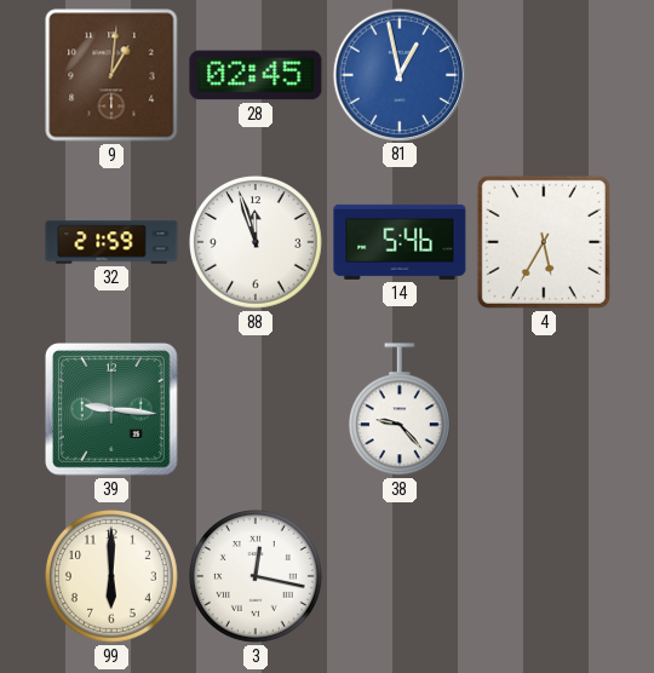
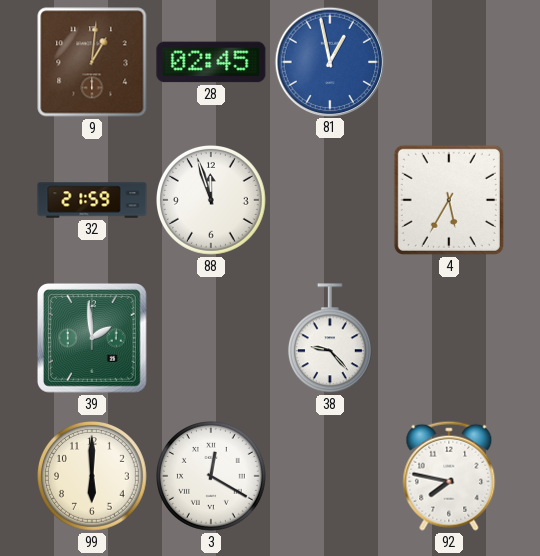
14: 5:46 -> none
39: 9:16 -> 1:59
3: 12:17 -> 12:20
92: none -> 7:47
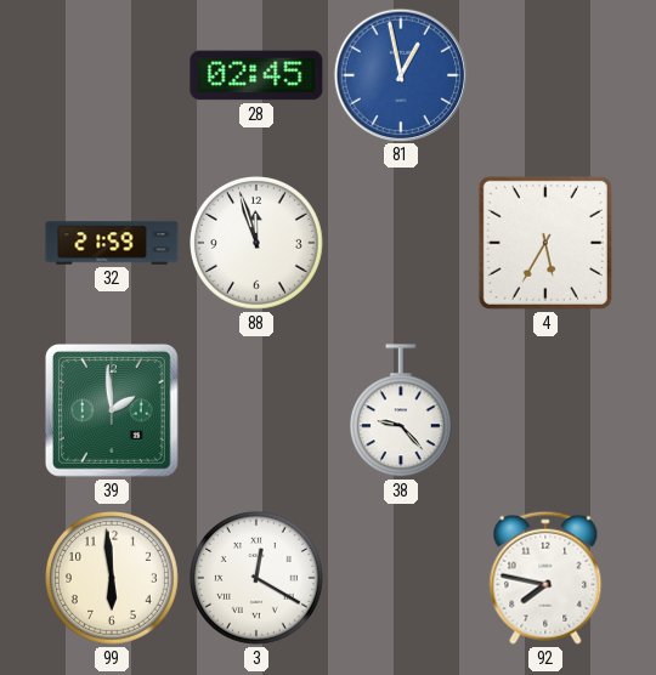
9: 1:01 -> none
99: 6:00 -> 5:59
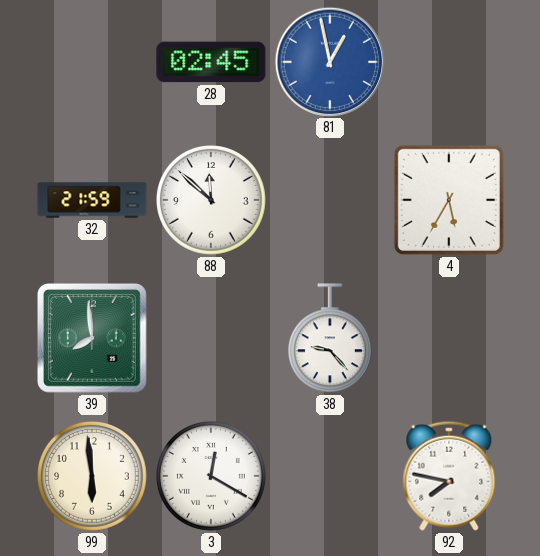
88: 11:57 -> 11:52
39: 1:59 -> 7:59
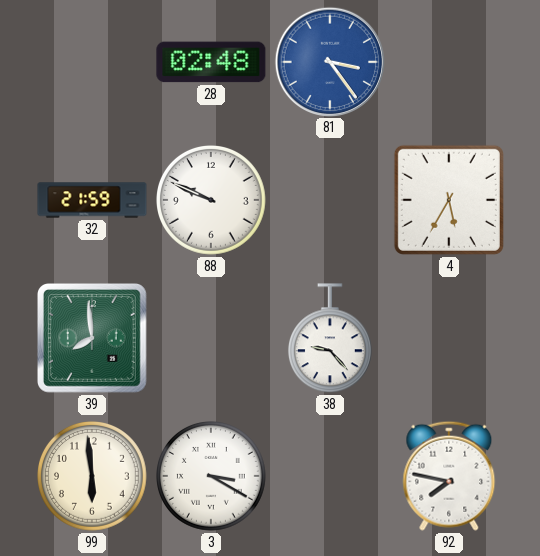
28: 02:45 -> 02:48
81: 12:58 -> 3:24
88: 11:52 -> 9:49
3: 12:20 -> 3:20
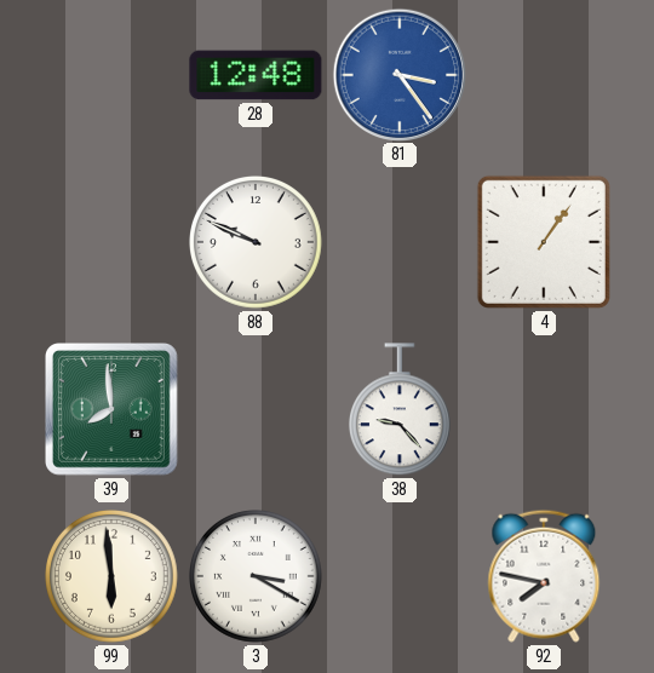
28: 02:48 -> 12:48
32: 21:59 -> none
4: 5:35 -> 1:06
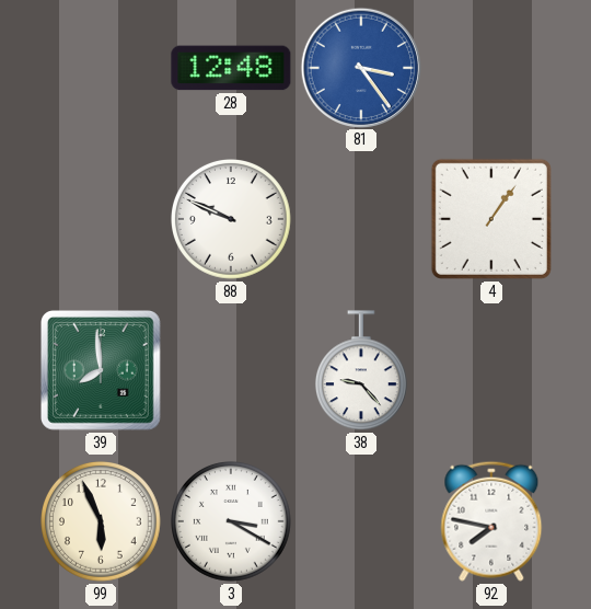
99: 5:59 -> 5:56
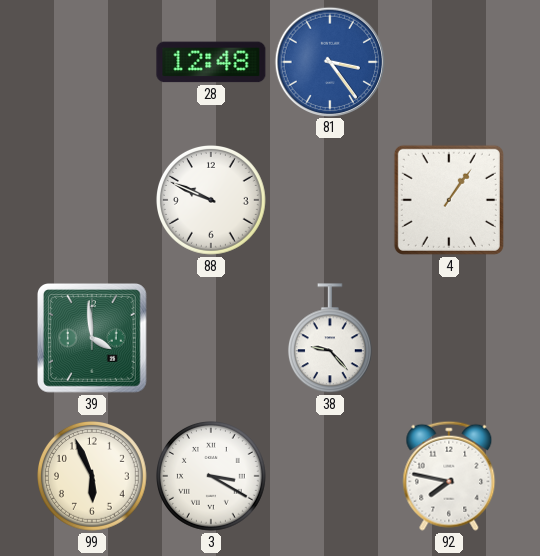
39: 7:59 -> 3:59
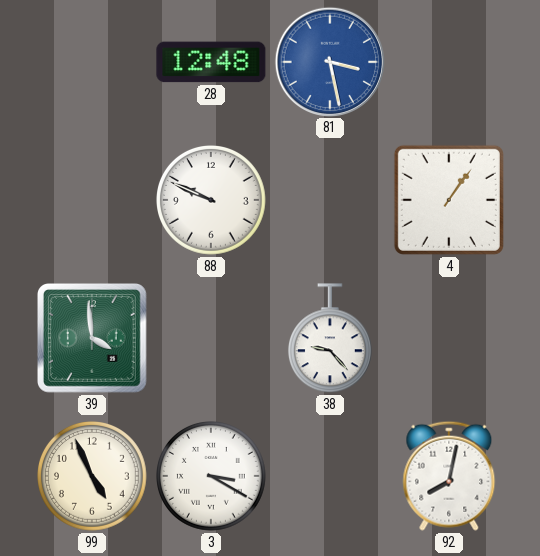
81: 3:24 -> 3:28
99: 5:56 -> 4:56
92: 7:47 -> 8:02
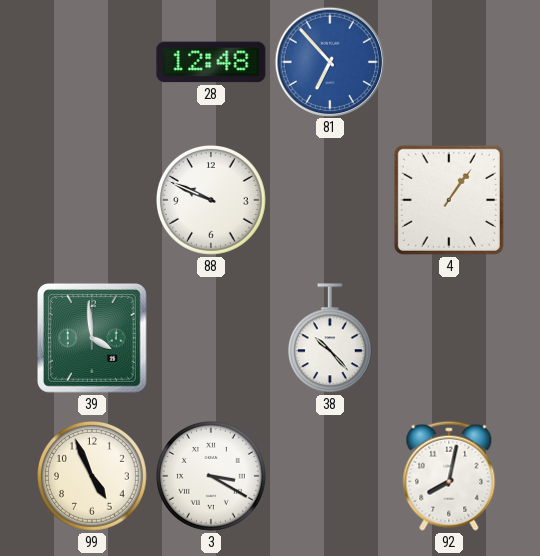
81: 3:28 -> 6:53
38: 9:23 -> 10:23
